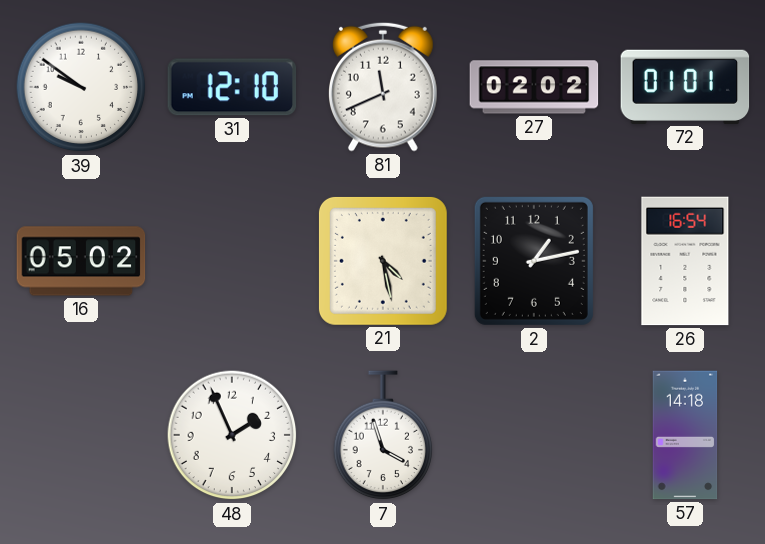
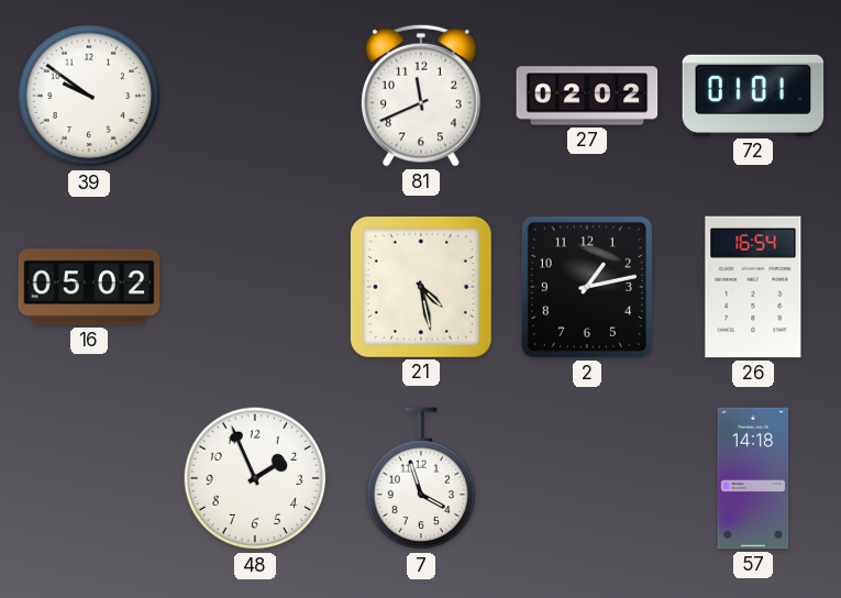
31: 12:10 -> none
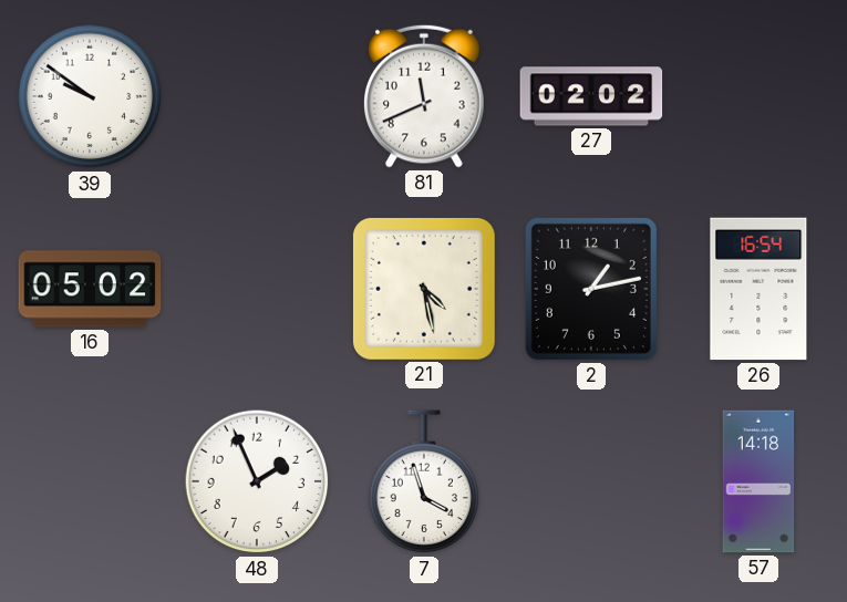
72: 01:01 -> none
